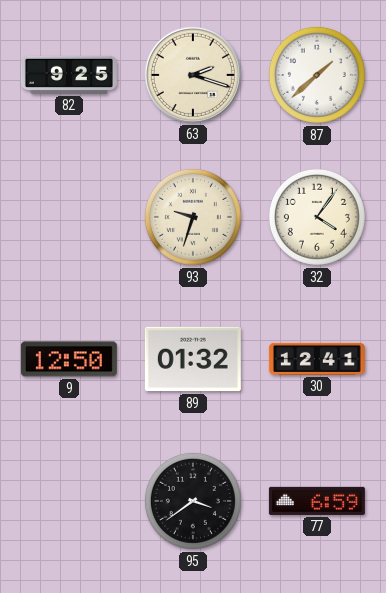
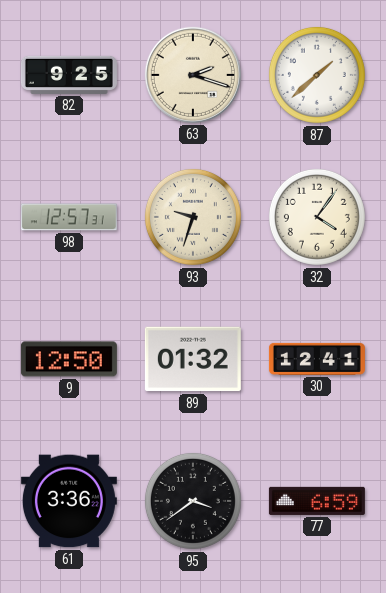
98: none -> 12:57
61: none -> 3:36
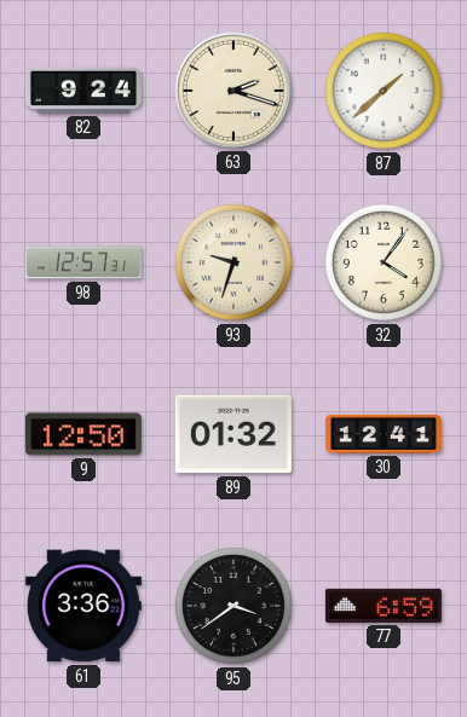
82: 9:25 -> 9:24
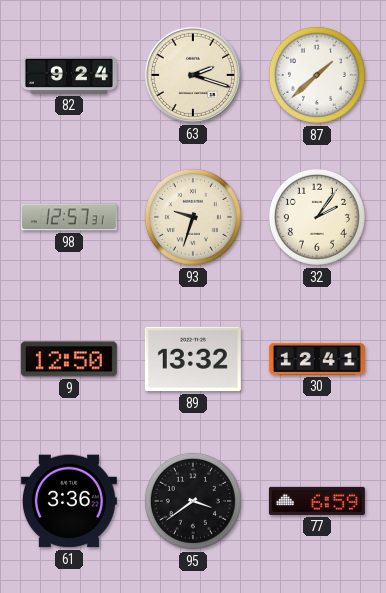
32: 4:06 -> 2:06
89: 01:32 -> 13:32
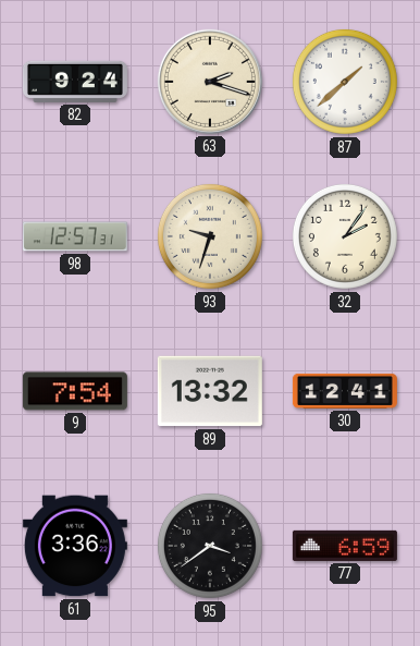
9: 12:50 -> 7:54
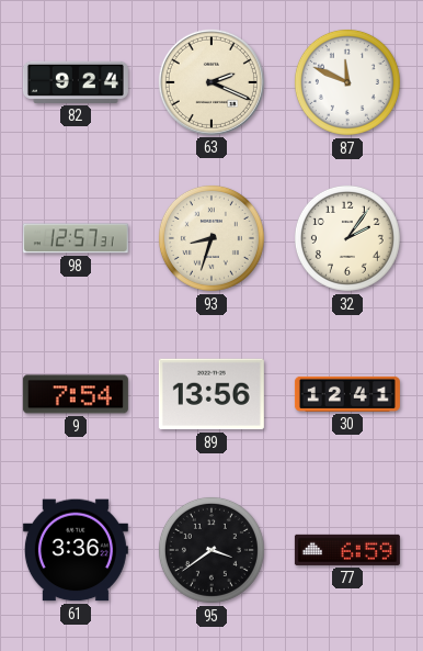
63: 2:18 -> 2:19
87: 1:38 -> 11:49
93: 9:33 -> 8:33
89: 13:32 -> 13:56
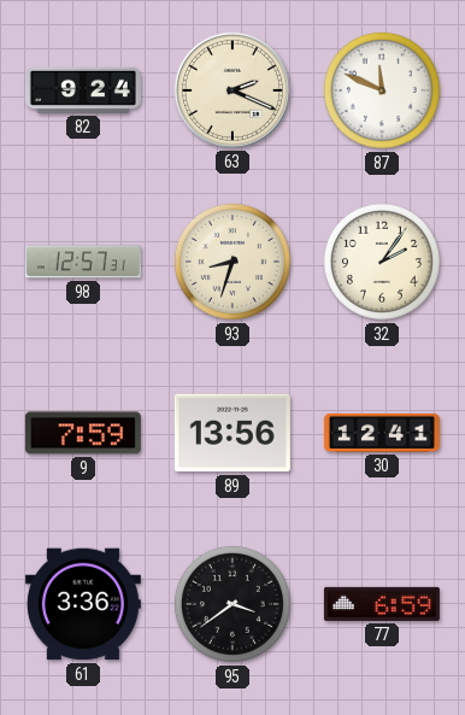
9: 7:54 -> 7:59
